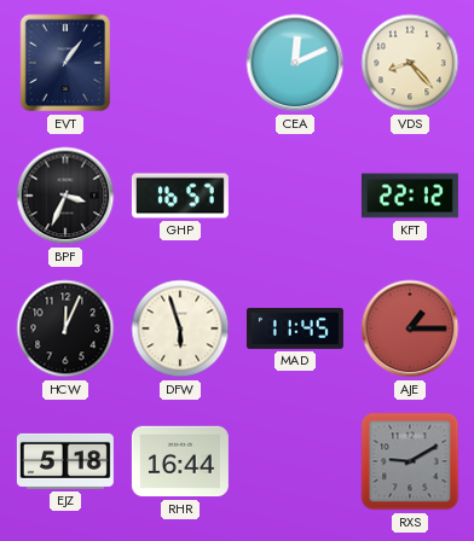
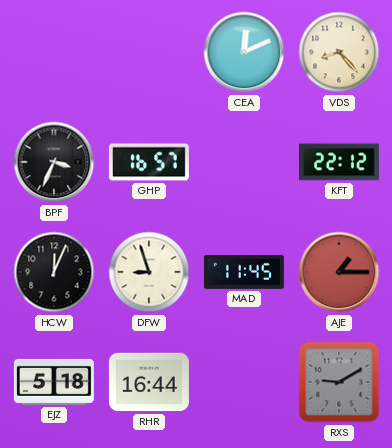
EVT: 1:06 -> none
DFW: 5:57 -> 8:57
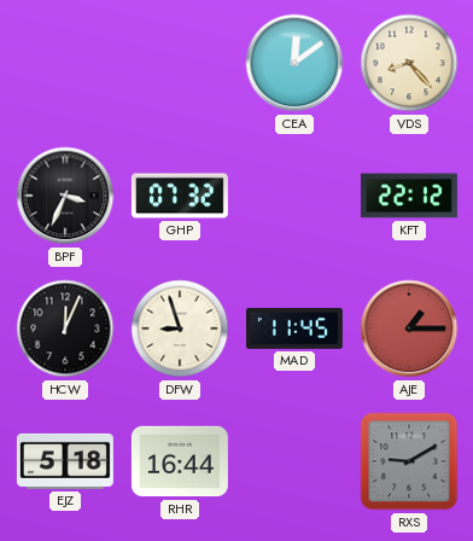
CEA: 12:11 -> 12:09
GHP: 16:57 -> 07:32
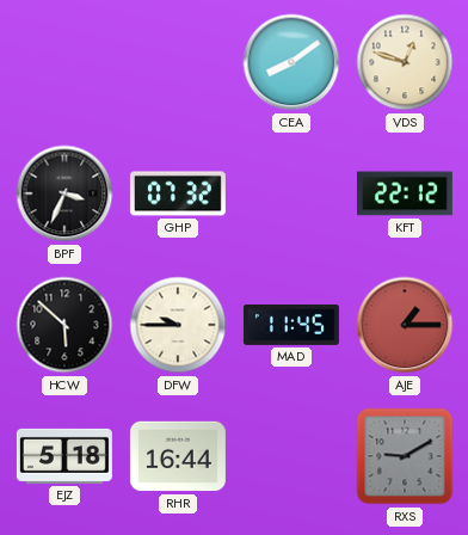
CEA: 12:09 -> 8:09
VDS: 8:23 -> 12:48
HCW: 12:04 -> 5:52
DFW: 8:57 -> 9:45
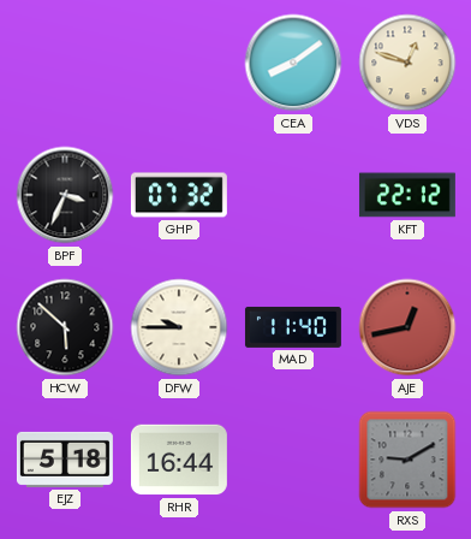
MAD: 11:45 -> 11:40
AJE: 1:15 -> 12:43
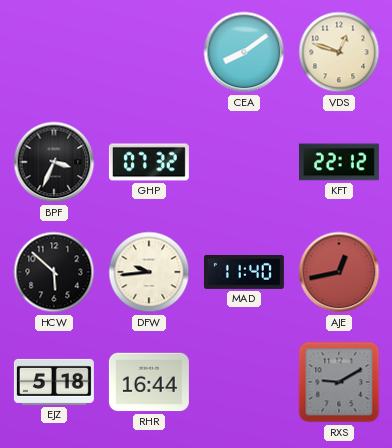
DFW: 9:45 -> 9:44
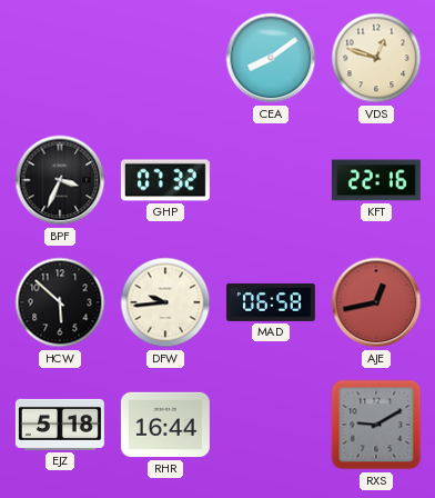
KFT: 22:12 -> 22:16
MAD: 11:40 -> 06:58
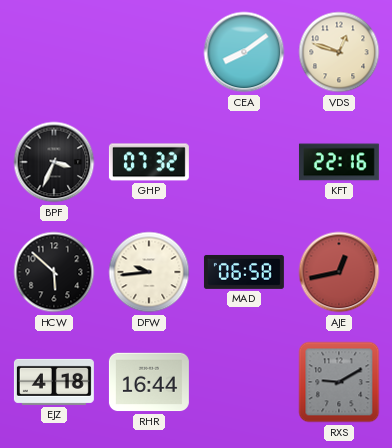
EJZ: 5:18 -> 4:18
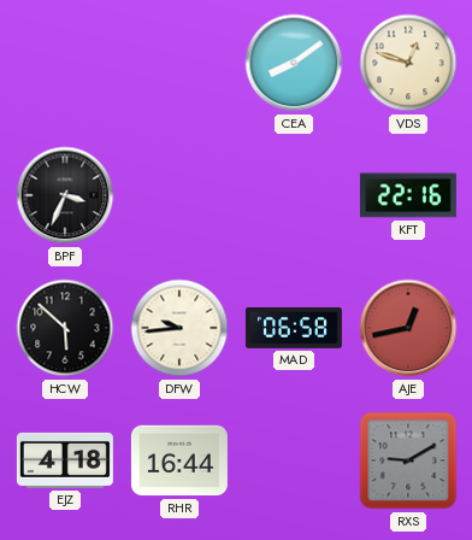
GHP: 07:32 -> none
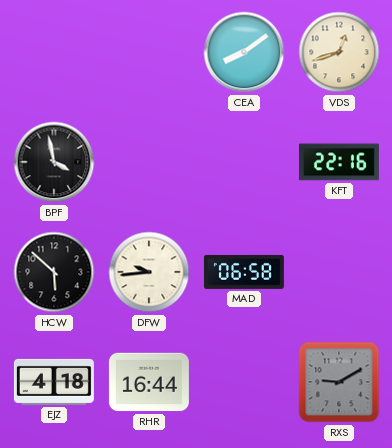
VDS: 12:48 -> 12:42
BPF: 3:34 -> 3:58
AJE: 12:43 -> none
